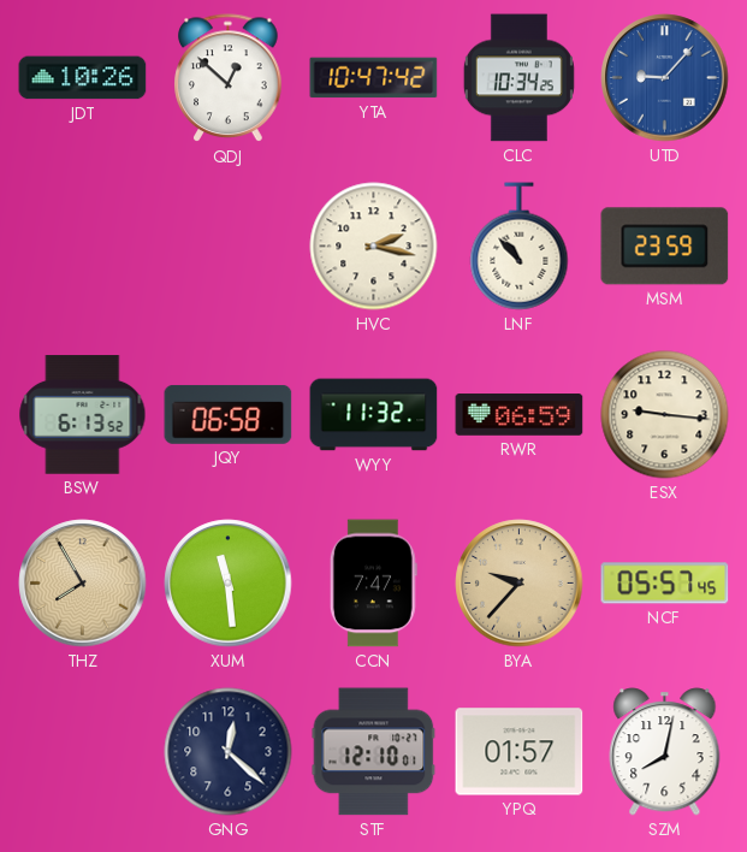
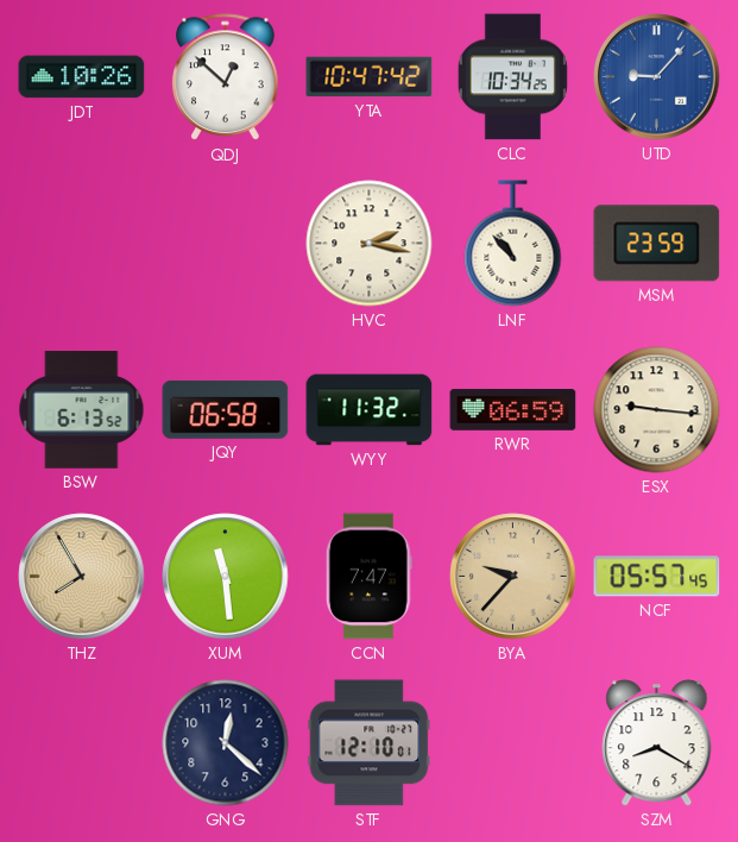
YPQ: 01:57 -> none
SZM: 8:02 -> 8:20
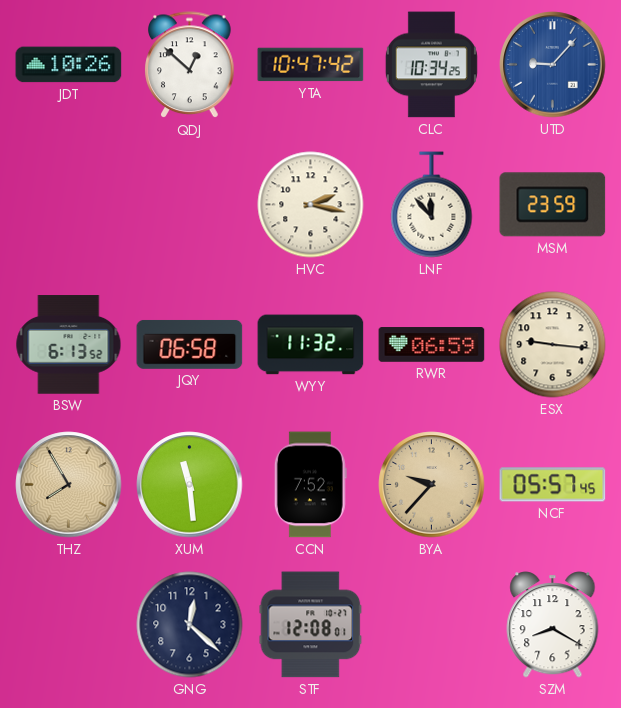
LNF: 10:53 -> 11:53
CCN: 7:47 -> 7:52
STF: 12:10 -> 12:08
